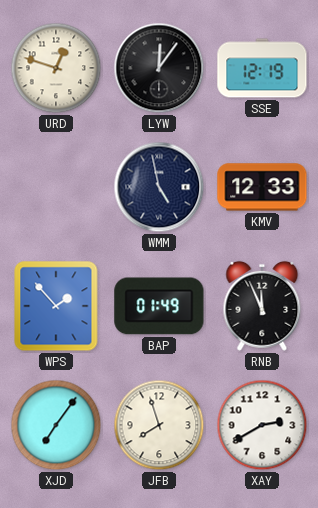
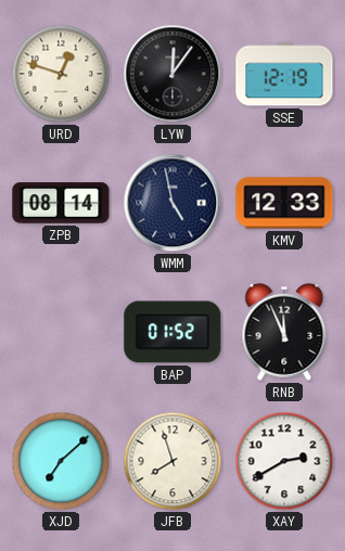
ZPB: none -> 08:14
WPS: 1:53 -> none
BAP: 01:49 -> 01:52
XJD: 7:06 -> 7:08
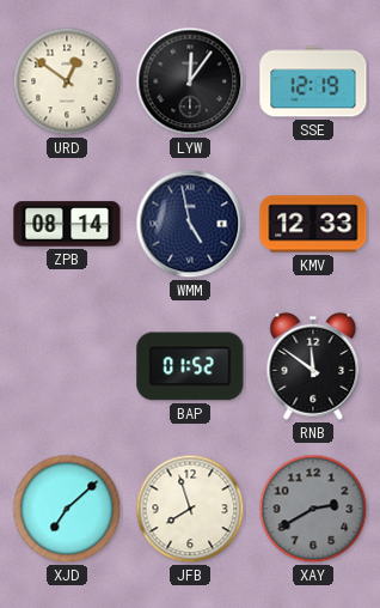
URD: 12:48 -> 12:51
RNB: 11:56 -> 11:51
XAY dial: white -> grey
